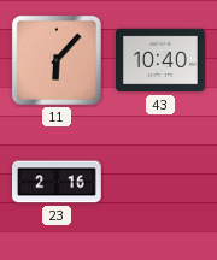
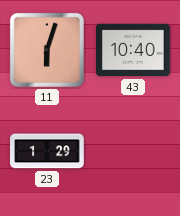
11: 6:07 -> 6:03
23: 2:16 -> 1:29
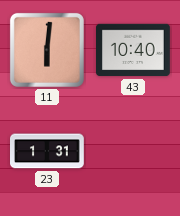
11: 6:03 -> 6:01
23: 1:29 -> 1:31
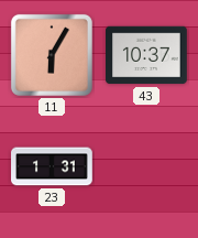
11: 6:01 -> 6:05
43: 10:40 -> 10:37
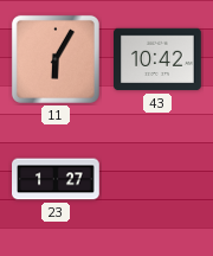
43: 10:37 -> 10:42
23: 1:31 -> 1:27
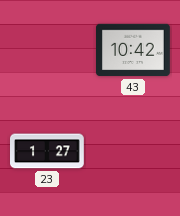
11: 6:05 -> none
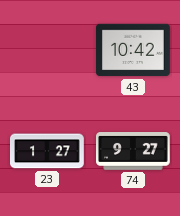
74: none -> 9:27
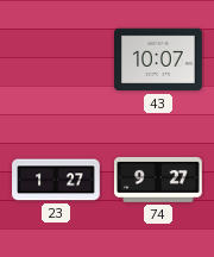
43: 10:42 -> 10:07
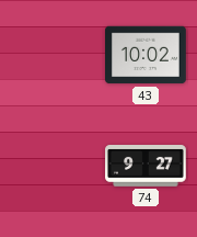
43: 10:07 -> 10:02
23: 1:27 -> none
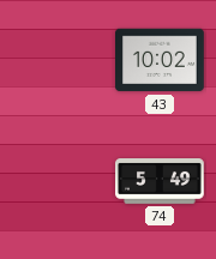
74: 9:27 -> 5:49
